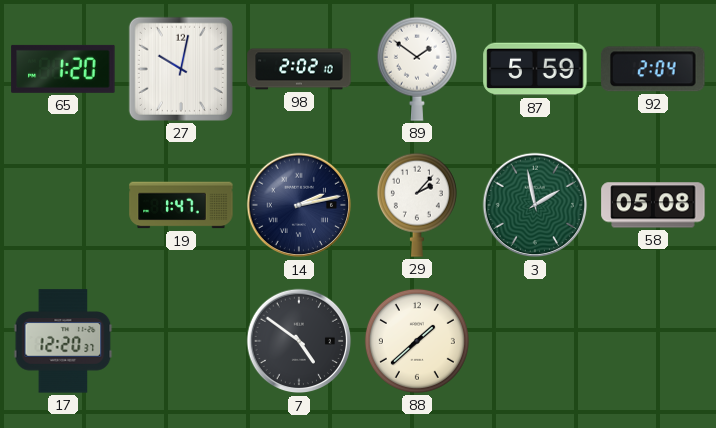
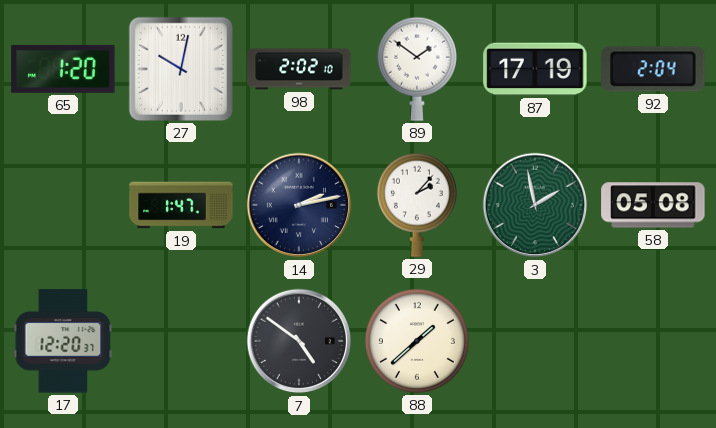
87: 5:59 -> 17:19
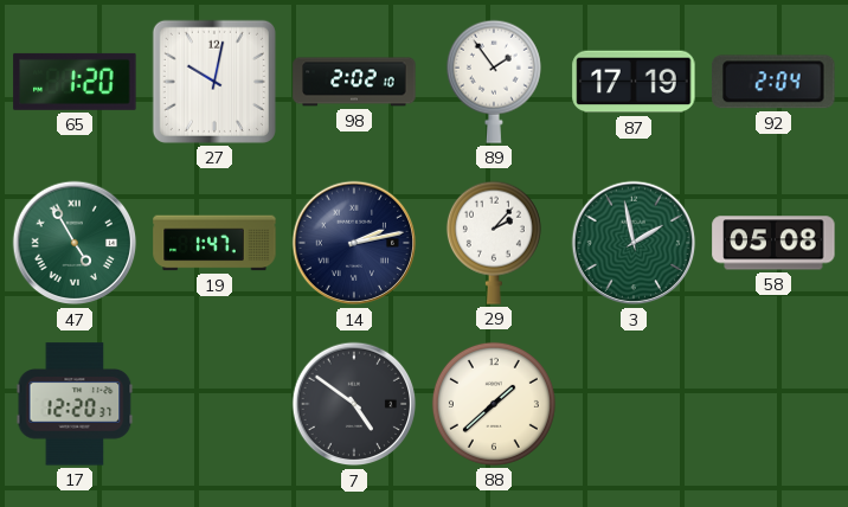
89: 1:51 -> 1:54
47: none -> 4:55
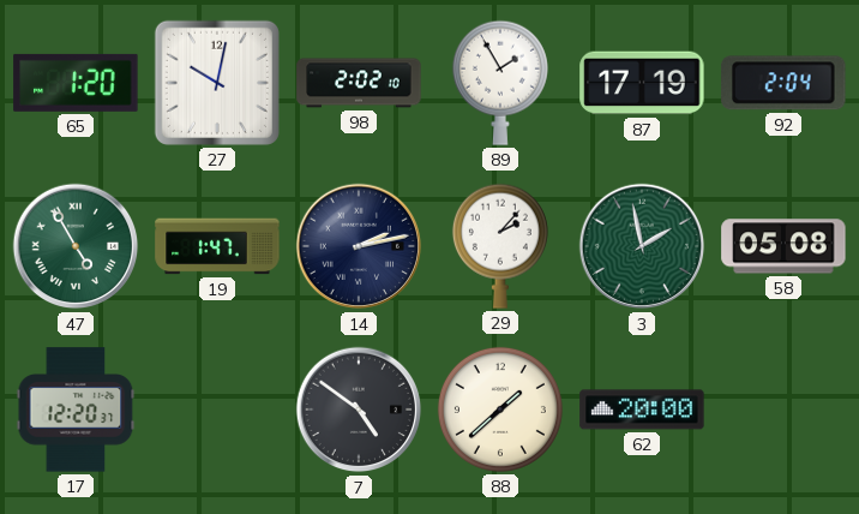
89: 1:54 -> 1:55
62: none -> 20:00
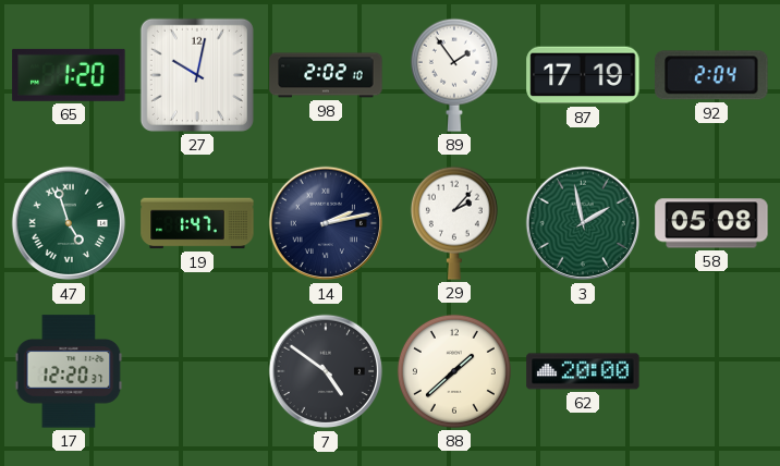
89: 1:55 -> 1:54
47: 4:55 -> 4:57
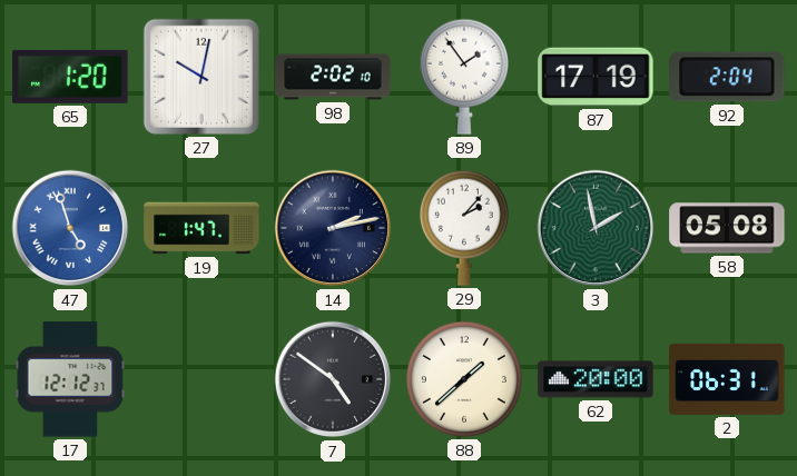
47 dial: green -> blue
17: 12:20 -> 12:12
2: none -> 06:31
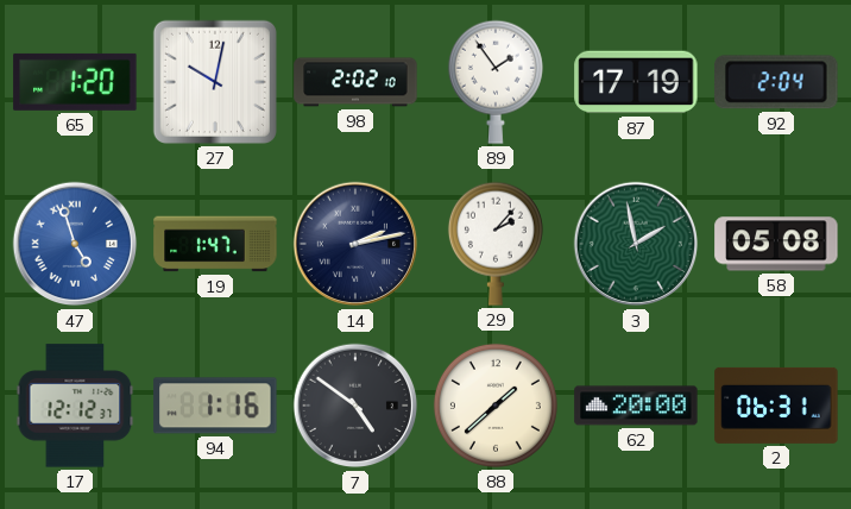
94: none -> 1:16
